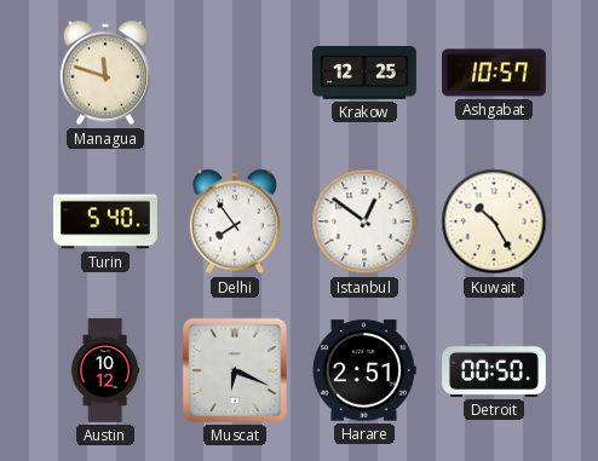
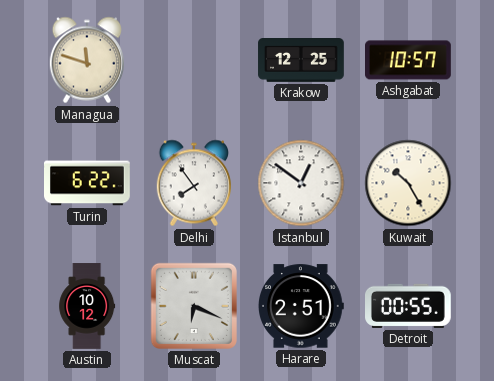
Turin: 5:40 -> 6:22
Detroit: 00:50 -> 00:55
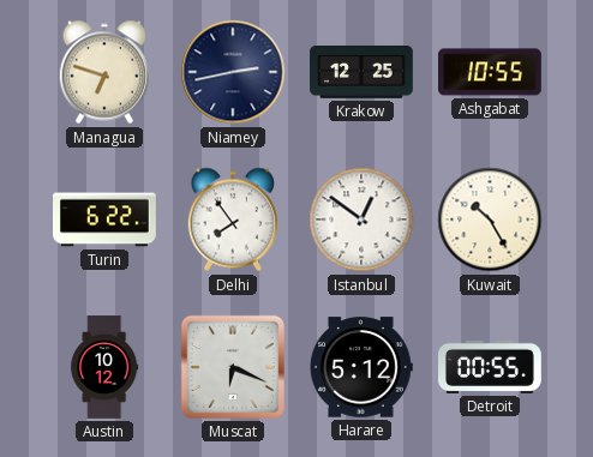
Managua: 11:48 -> 6:48
Niamey: none -> 2:43
Ashgabat: 10:57 -> 10:55
Harare: 2:51 -> 5:12
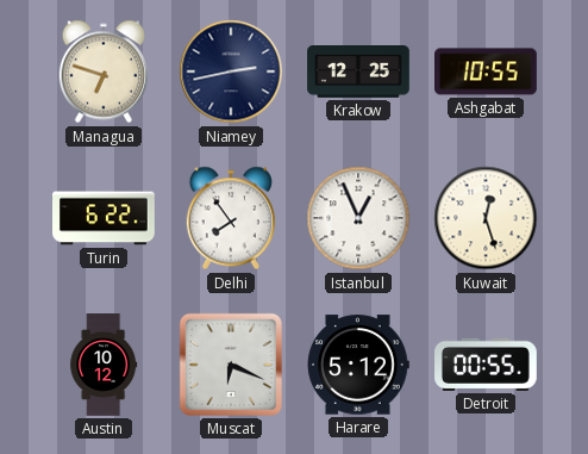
Istanbul: 12:51 -> 12:56
Kuwait: 10:25 -> 12:27
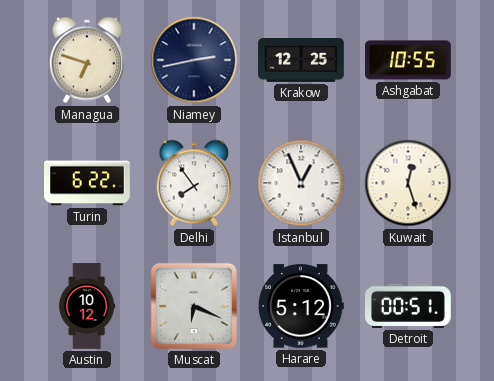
Detroit: 00:55 -> 00:51
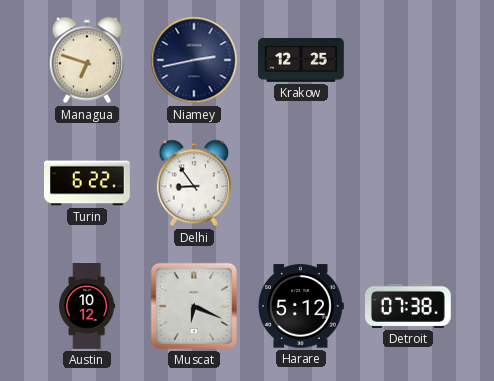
Ashgabat: 10:55 -> none
Delhi: 7:54 -> 8:54
Istanbul: 12:56 -> none
Kuwait: 12:27 -> none
Detroit: 00:51 -> 07:38
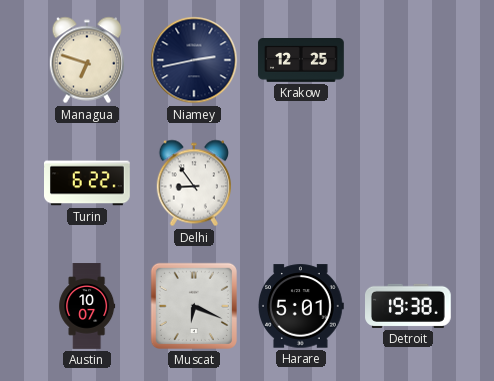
Austin: 10:12 -> 10:07
Harare: 5:12 -> 5:01
Detroit: 07:38 -> 19:38
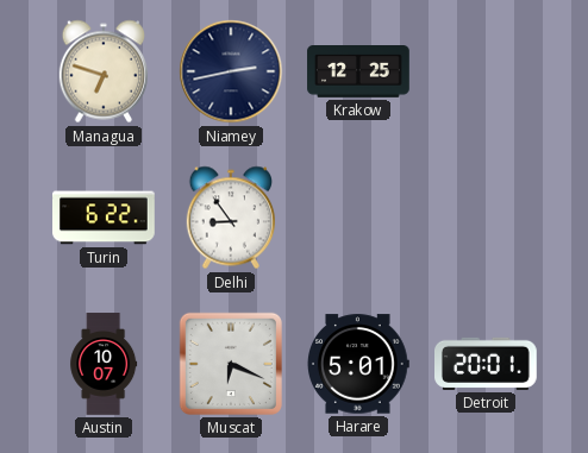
Detroit: 19:38 -> 20:01
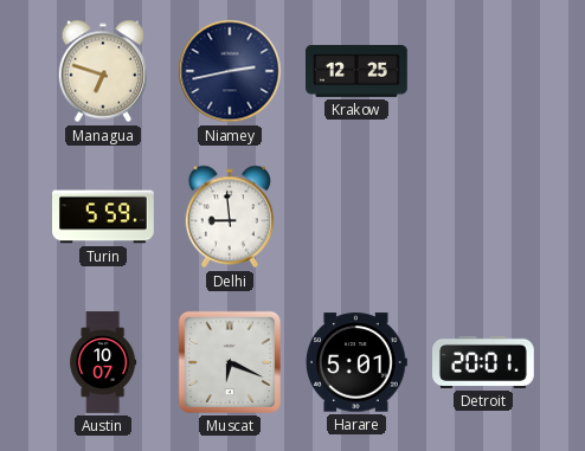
Turin: 6:22 -> 5:59
Delhi: 8:54 -> 8:59
